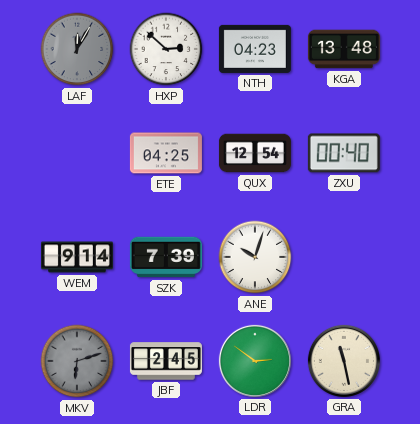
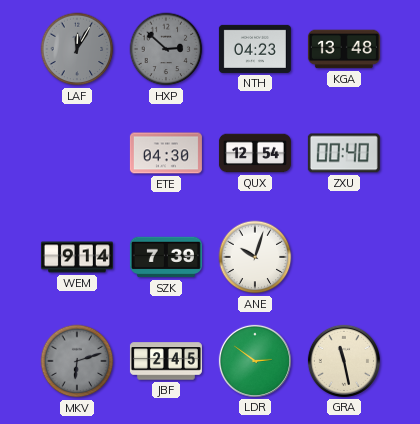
HXP dial: white -> grey
ETE: 04:25 -> 04:30
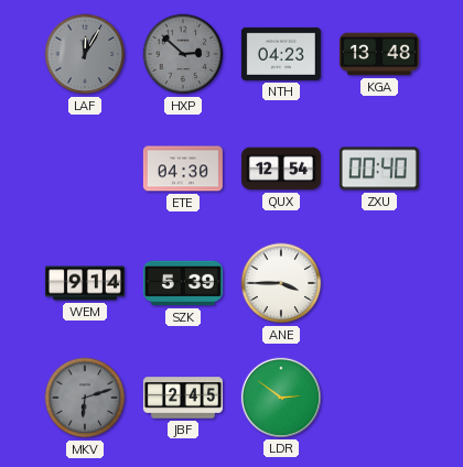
SZK: 7:39 -> 5:39
ANE: 10:03 -> 3:45
GRA: 11:28 -> none
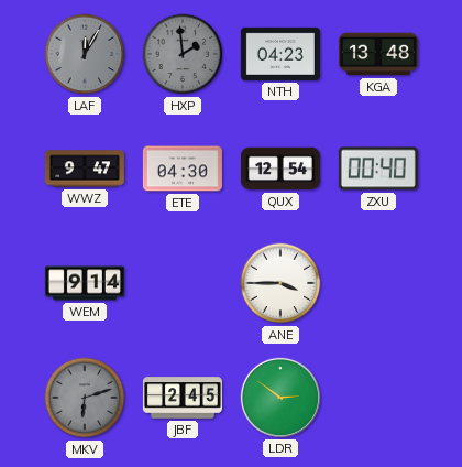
HXP: 2:52 -> 1:59
WWZ: none -> 9:47
SZK: 5:39 -> none
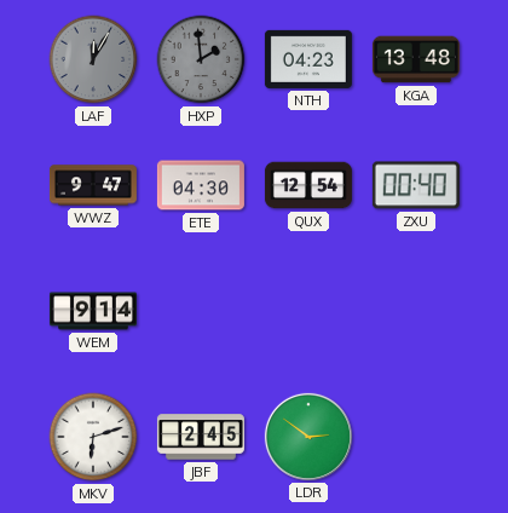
ANE: 3:45 -> none
MKV dial: grey -> white
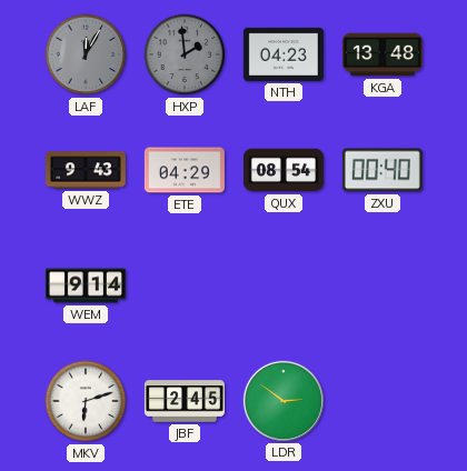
WWZ: 9:47 -> 9:43
ETE: 04:30 -> 04:29
QUX: 12:54 -> 08:54
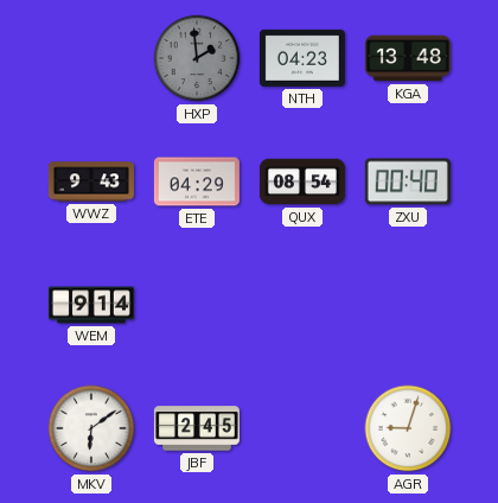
LAF: 12:05 -> none
MKV: 6:12 -> 6:09
LDR: 2:51 -> none
AGR: none -> 9:03
